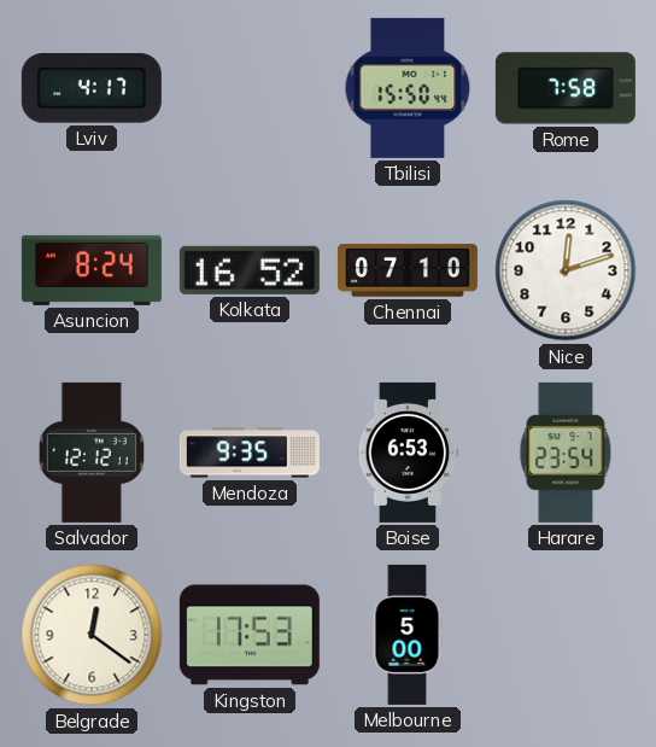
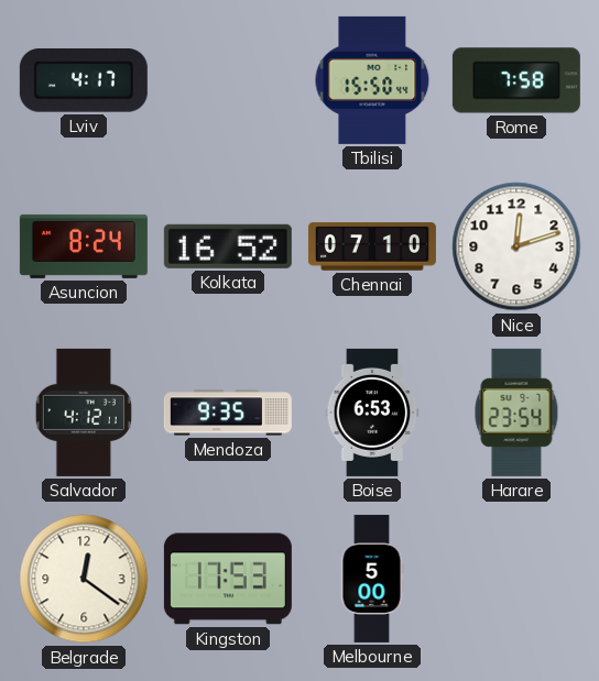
Salvador: 12:12 -> 4:12
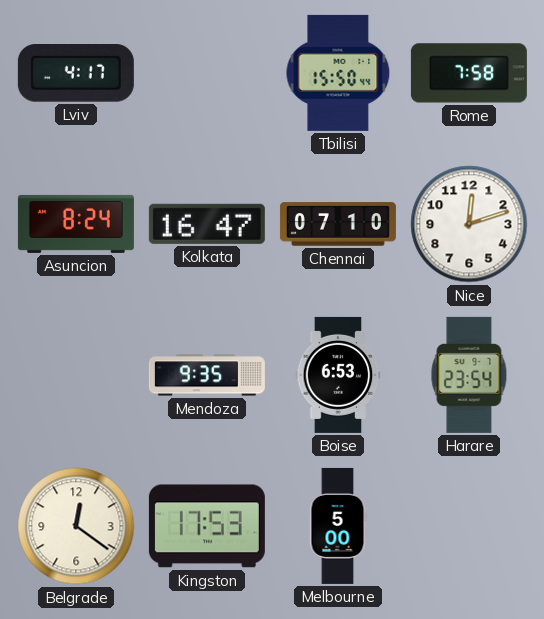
Kolkata: 16:52 -> 16:47
Salvador: 4:12 -> none
